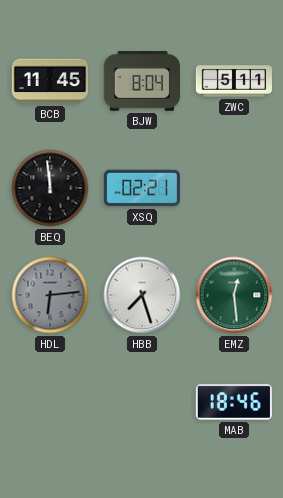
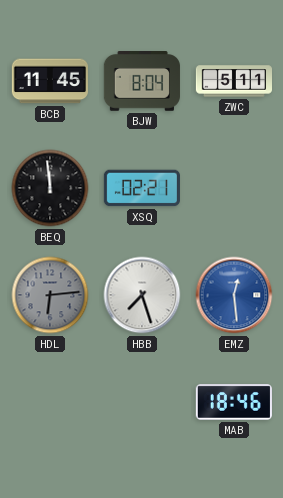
EMZ dial: green -> blue
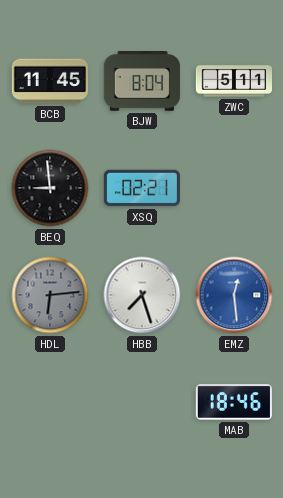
BEQ: 11:59 -> 8:59
